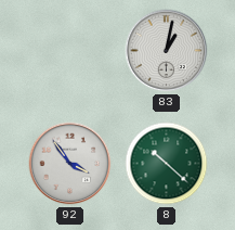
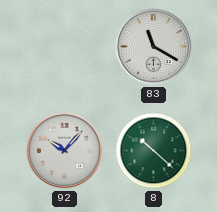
83: 1:02 -> 11:20
92: 3:54 -> 10:07
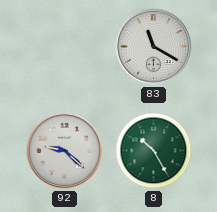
92: 10:07 -> 9:22
8: 10:22 -> 10:25
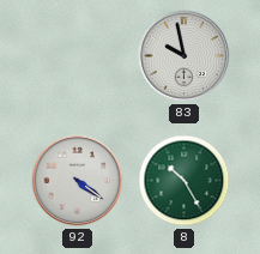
83: 11:20 -> 9:58
92: 9:22 -> 4:21
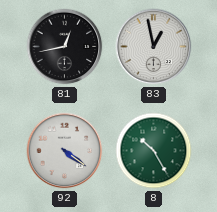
81: none -> 12:43
83: 9:58 -> 12:58
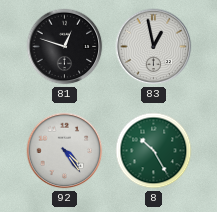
81: 12:43 -> 12:48
92: 4:21 -> 4:24
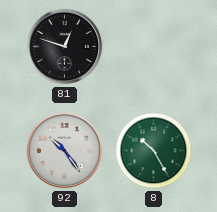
83: 12:58 -> none
92: 4:24 -> 10:24
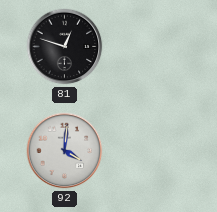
92: 10:24 -> 4:01
8: 10:25 -> none
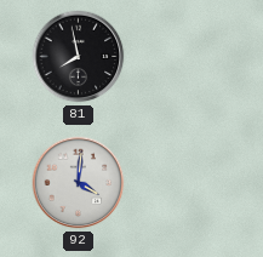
81: 12:48 -> 7:58
